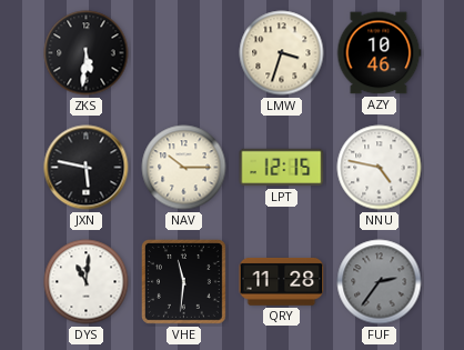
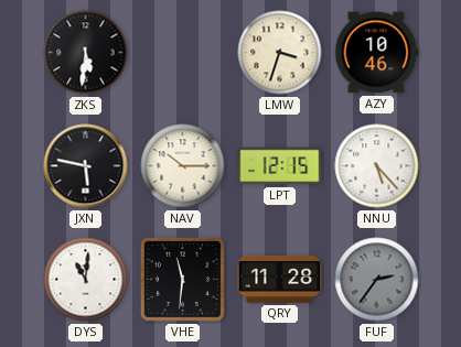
NNU: 4:47 -> 5:23
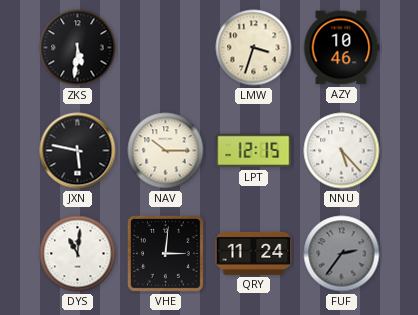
VHE: 11:31 -> 3:01
QRY: 11:28 -> 11:24
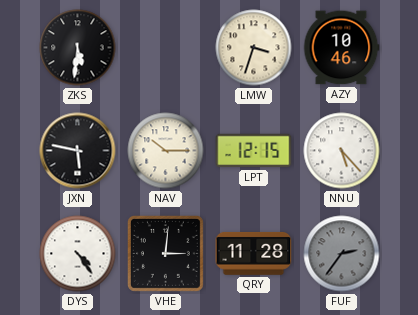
DYS: 11:01 -> 4:24
QRY: 11:24 -> 11:28
